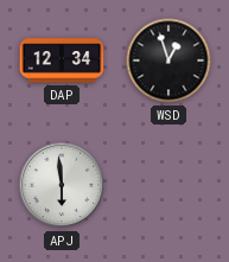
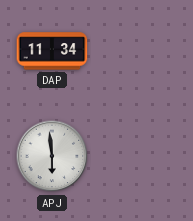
DAP: 12:34 -> 11:34
WSD: 12:57 -> none
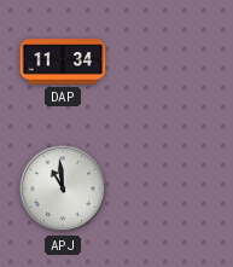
APJ: 5:59 -> 10:59
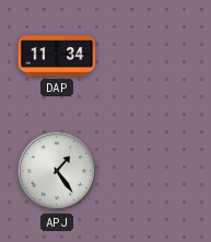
APJ: 10:59 -> 1:24
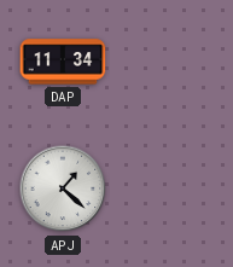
APJ: 1:24 -> 1:22
